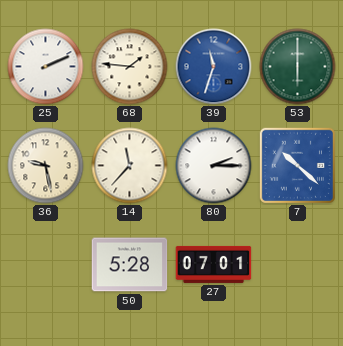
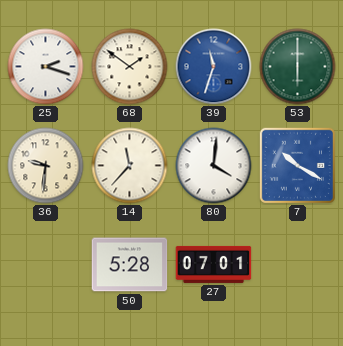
25: 2:11 -> 2:18
68: 1:46 -> 1:51
36: 9:28 -> 9:31
80: 2:15 -> 4:01
7: 10:22 -> 10:20
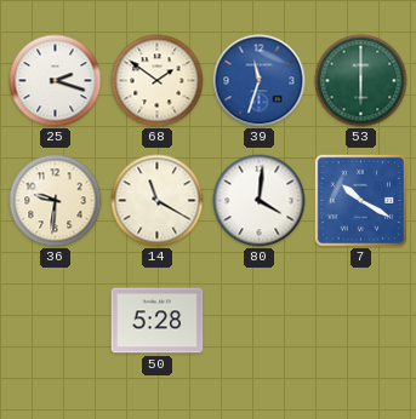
14: 11:37 -> 11:20
27: 07:01 -> none
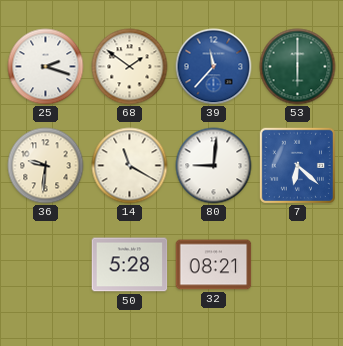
39: 11:33 -> 11:37
80: 4:01 -> 9:01
7: 10:20 -> 6:22
32: none -> 08:21
